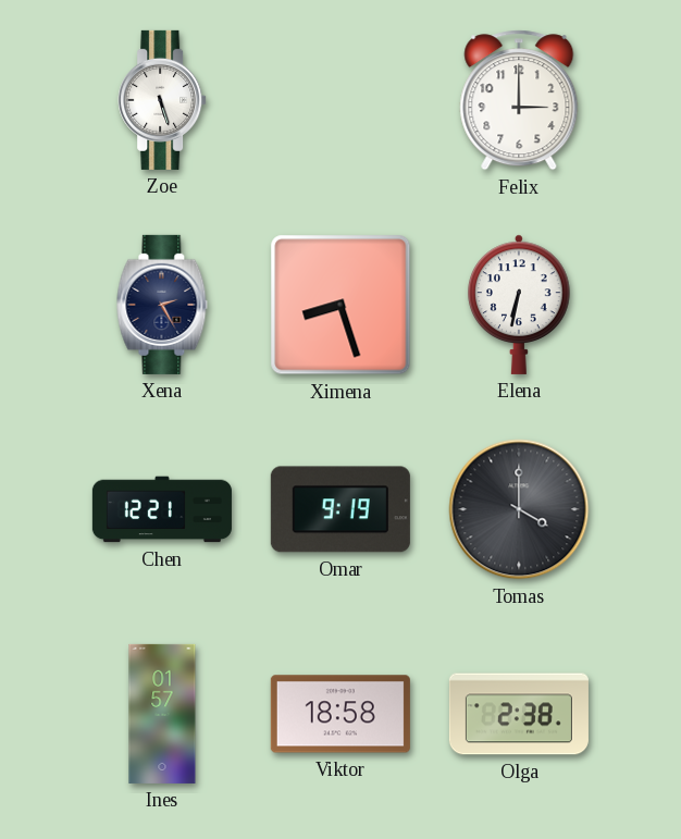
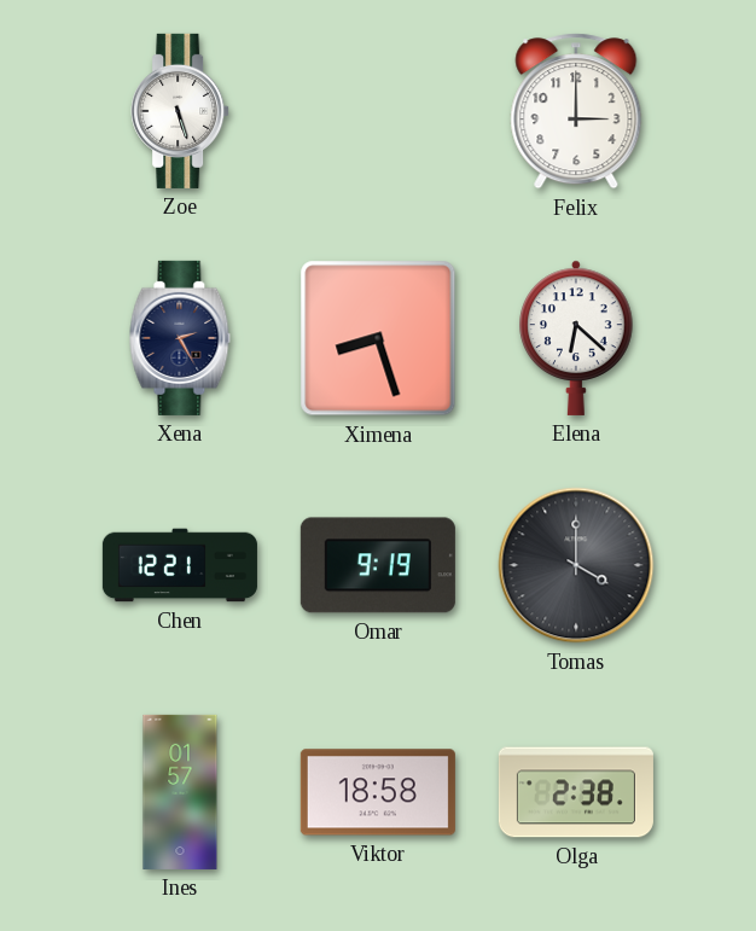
Elena: 6:32 -> 6:22
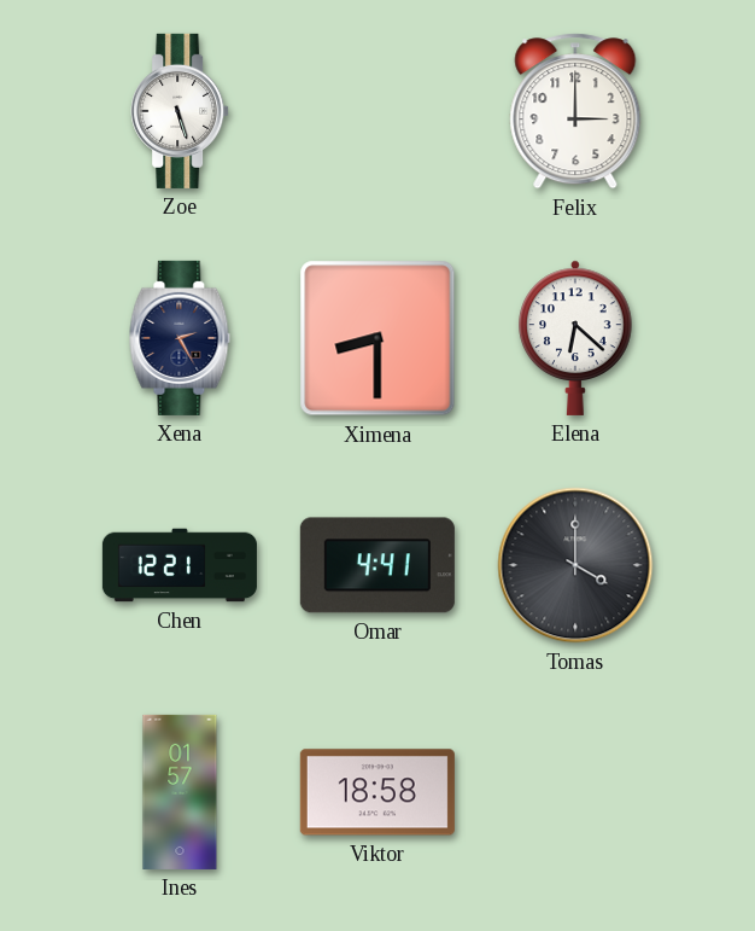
Ximena: 8:27 -> 8:30
Omar: 9:19 -> 4:41
Olga: 2:38 -> none
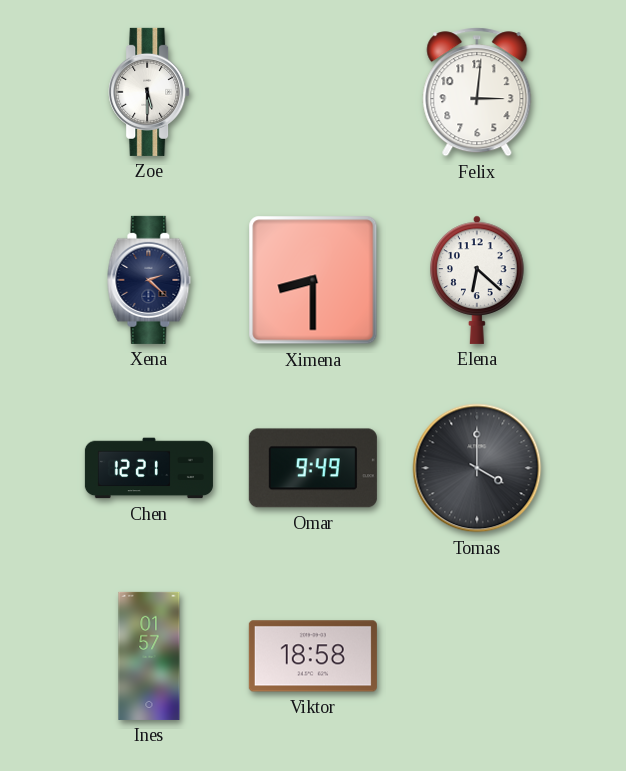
Zoe: 5:27 -> 5:30
Felix: 3:00 -> 3:01
Xena: 2:25 -> 2:22
Omar: 4:41 -> 9:49
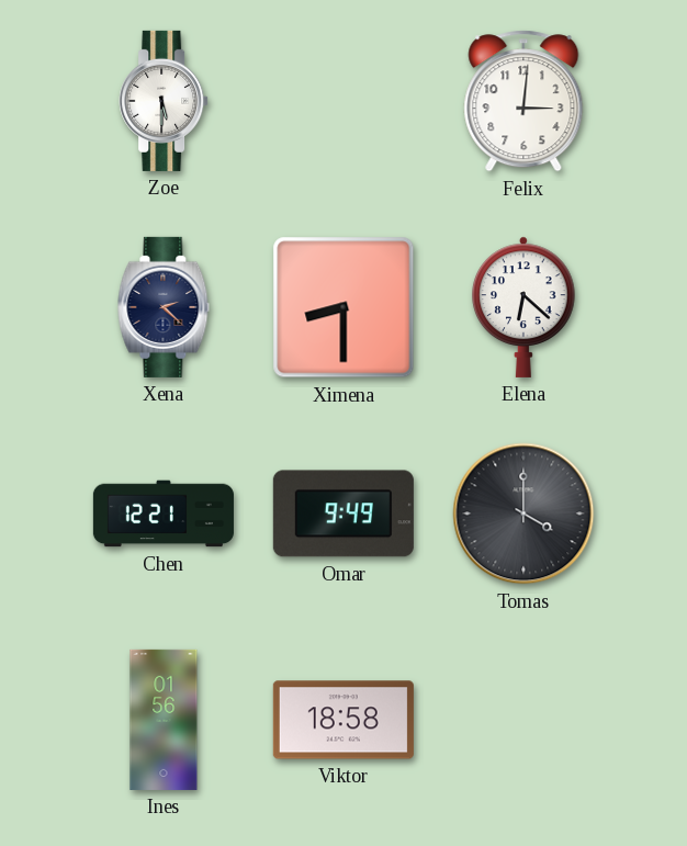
Ines: 01:57 -> 01:56
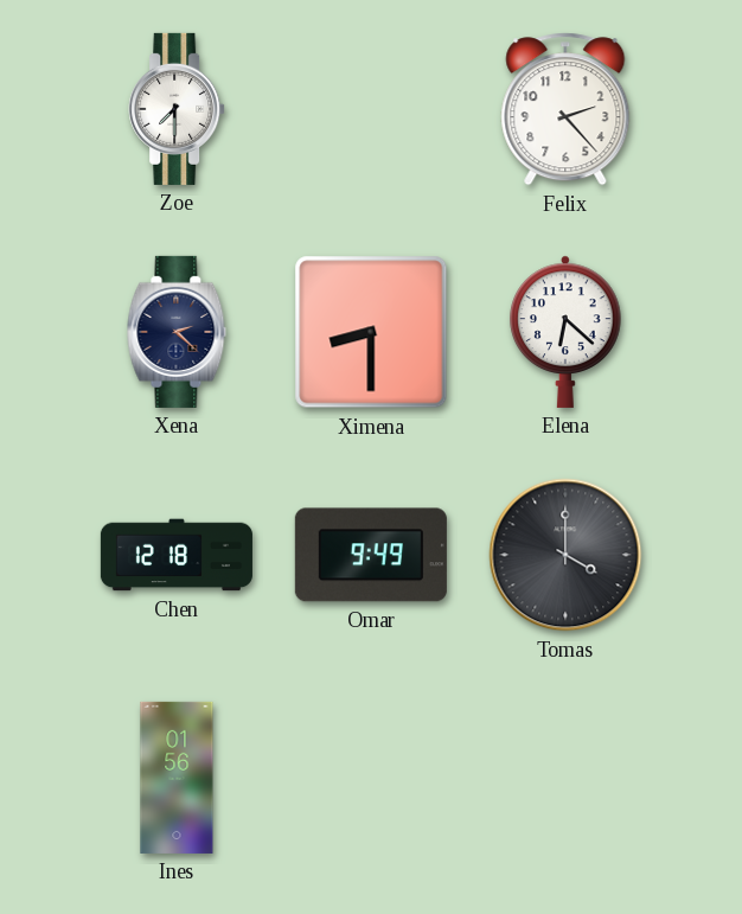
Zoe: 5:30 -> 7:30
Felix: 3:01 -> 2:23
Chen: 12:21 -> 12:18
Viktor: 18:58 -> none
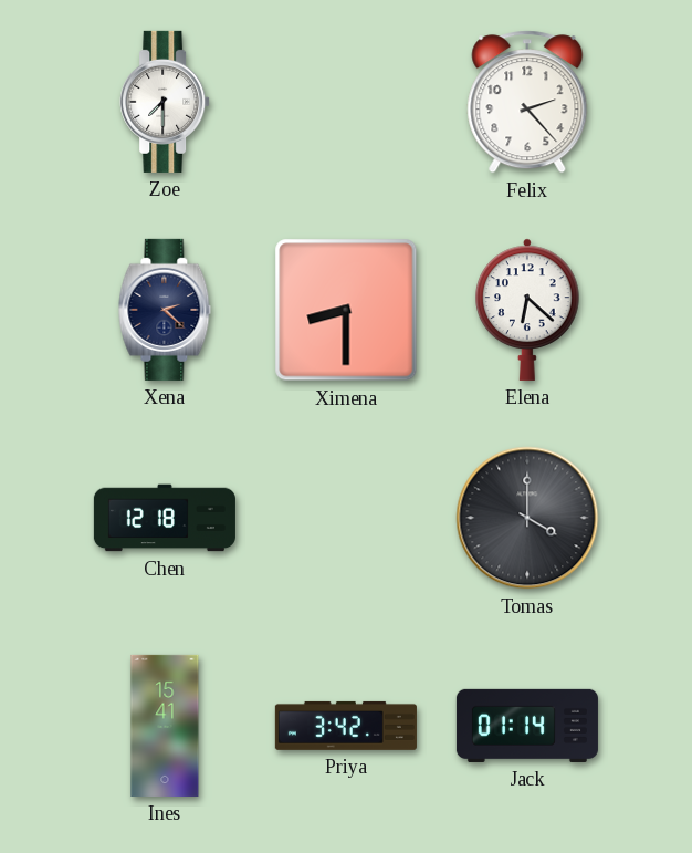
Omar: 9:49 -> none
Ines: 01:56 -> 15:41
Priya: none -> 3:42
Jack: none -> 01:14
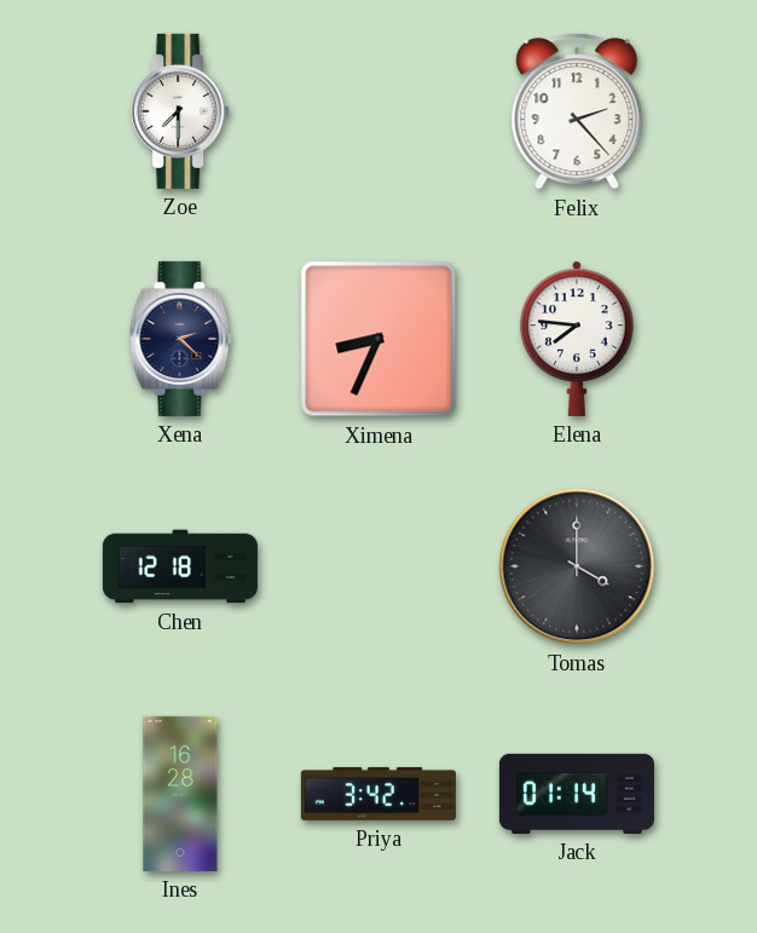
Ximena: 8:30 -> 8:34
Elena: 6:22 -> 7:46
Ines: 15:41 -> 16:28
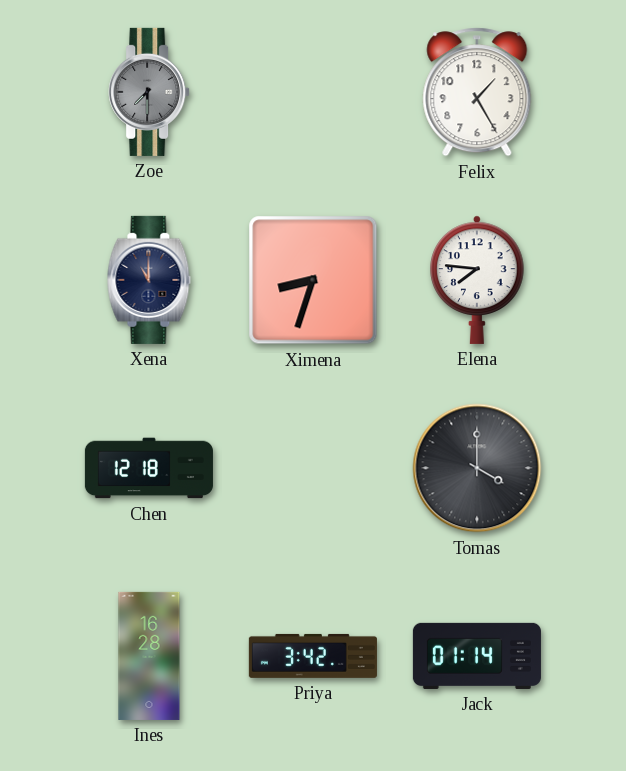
Zoe dial: white -> grey
Felix: 2:23 -> 1:25
Xena: 2:22 -> 11:00
Ximena: 8:34 -> 8:33
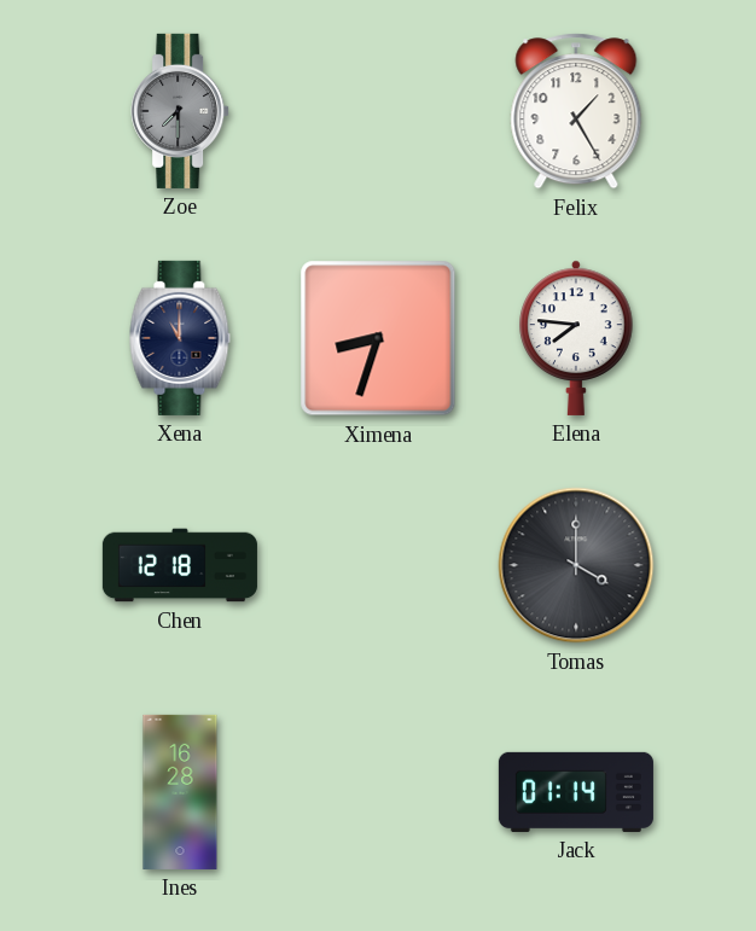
Priya: 3:42 -> none
